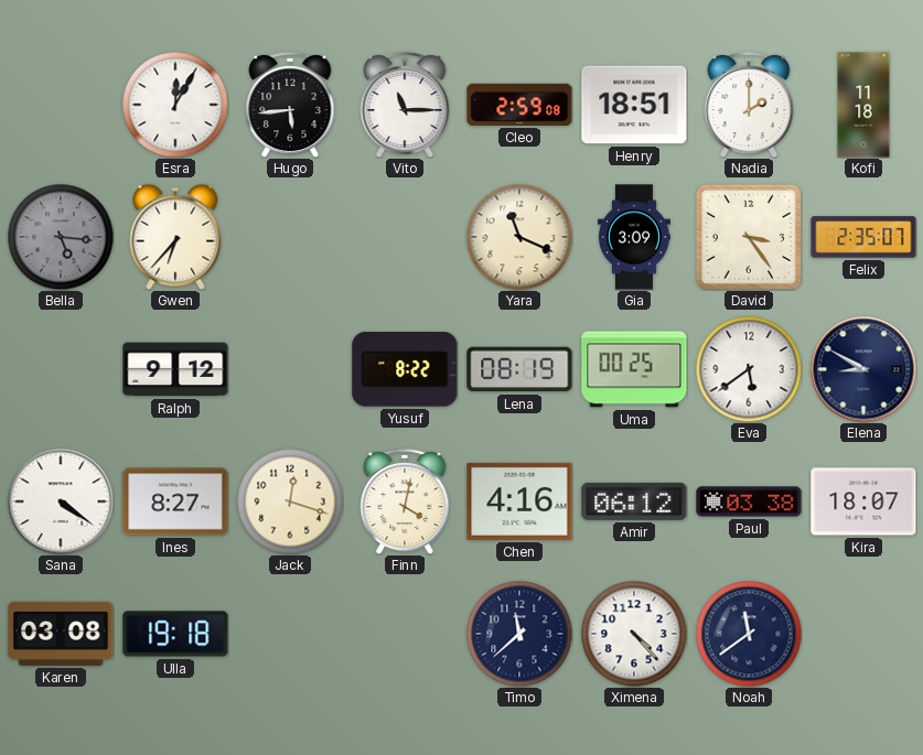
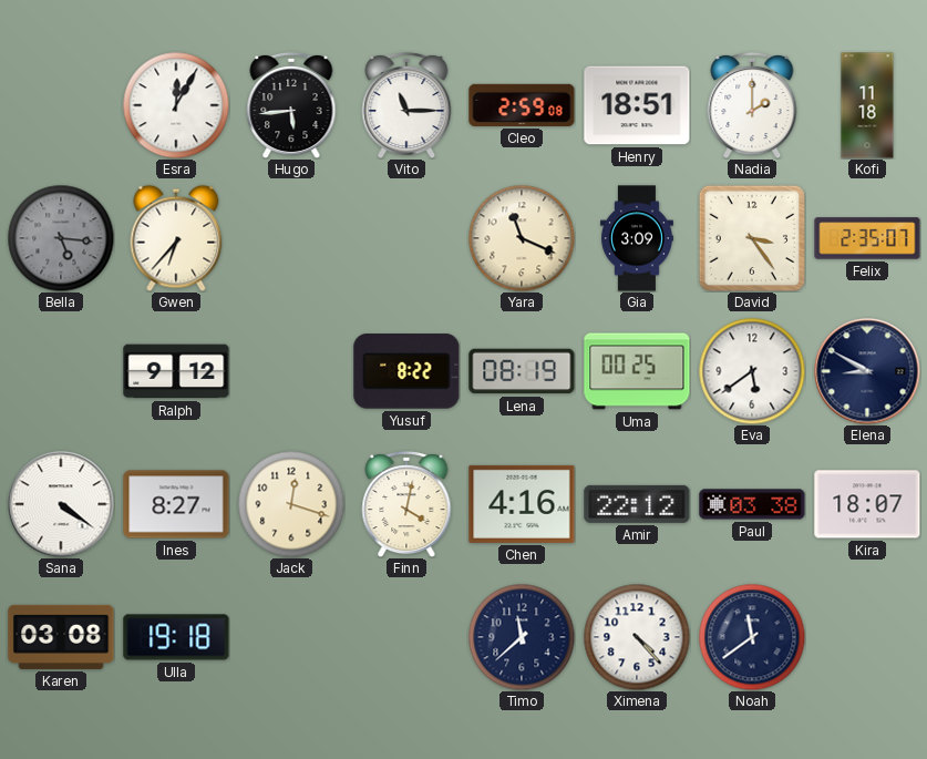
Amir: 06:12 -> 22:12
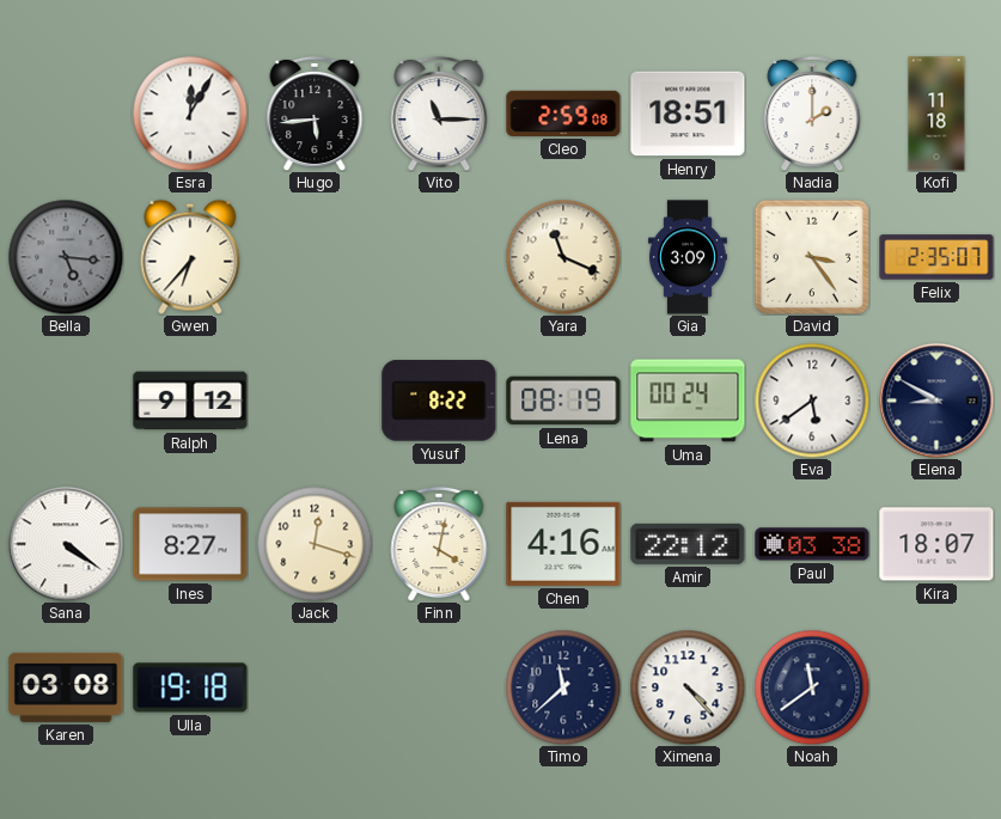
Uma: 00:25 -> 00:24
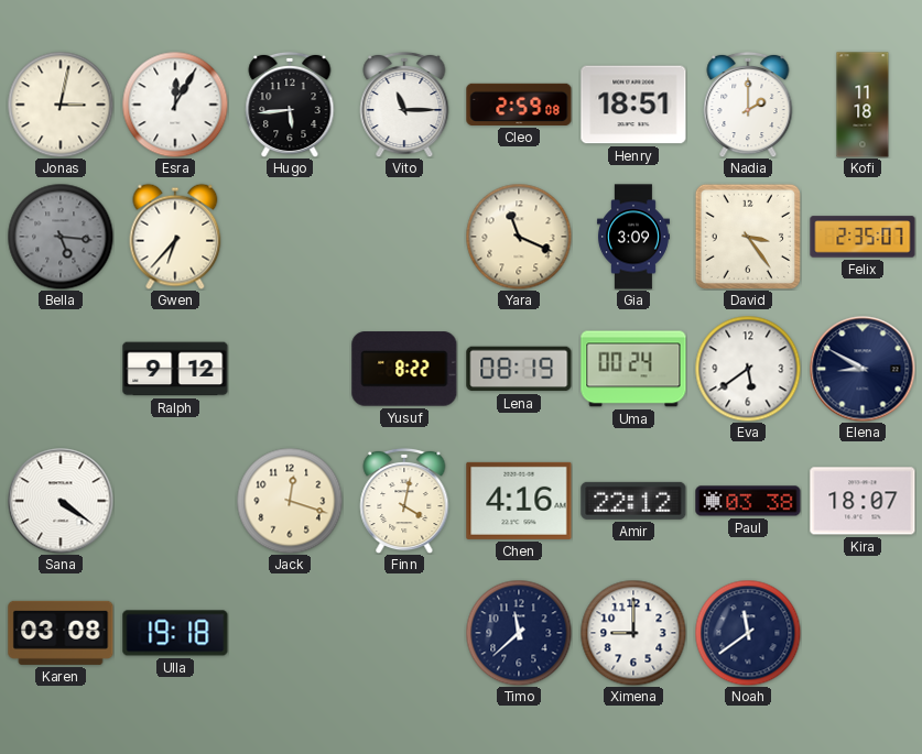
Jonas: none -> 3:02
Ines: 8:27 -> none
Ximena: 4:23 -> 9:00
